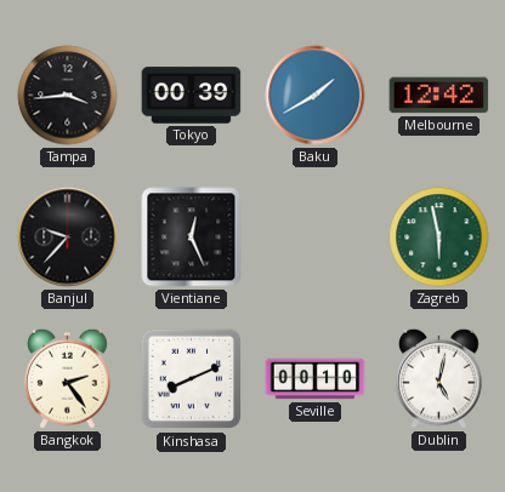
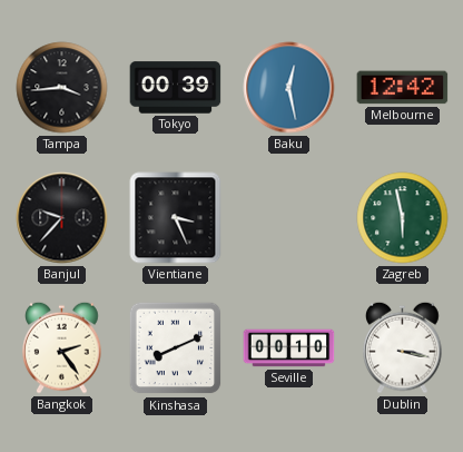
Baku: 1:40 -> 12:28
Vientiane: 12:26 -> 3:26
Dublin: 5:02 -> 3:17
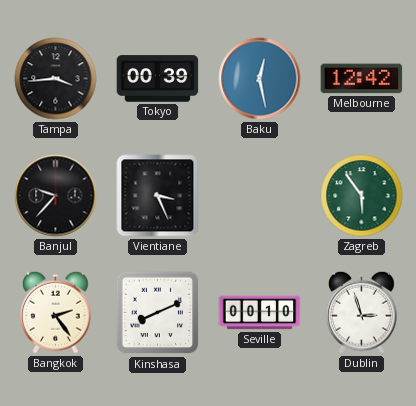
Zagreb: 5:58 -> 5:54
Dublin: 3:17 -> 2:57
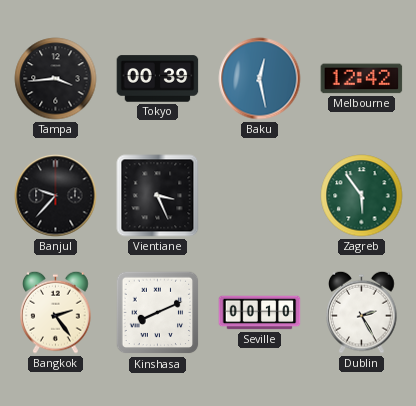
Dublin: 2:57 -> 2:25
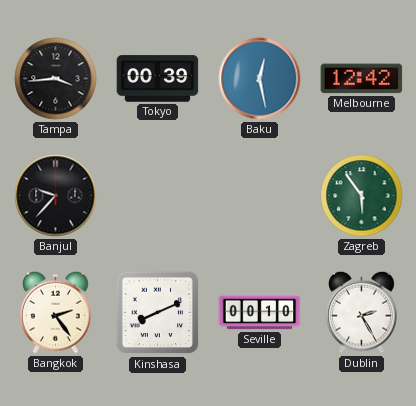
Vientiane: 3:26 -> none
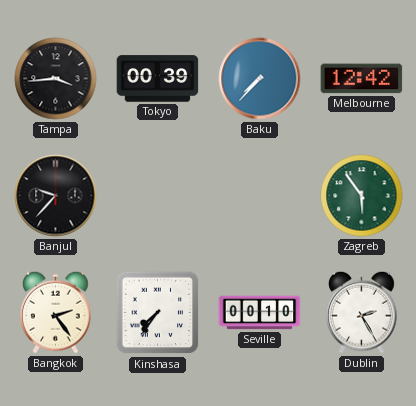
Baku: 12:28 -> 7:37
Kinshasa: 8:11 -> 7:36
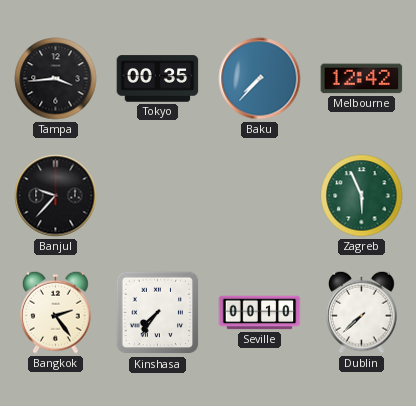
Tokyo: 00:39 -> 00:35
Zagreb: 5:54 -> 5:56
Dublin: 2:25 -> 7:38
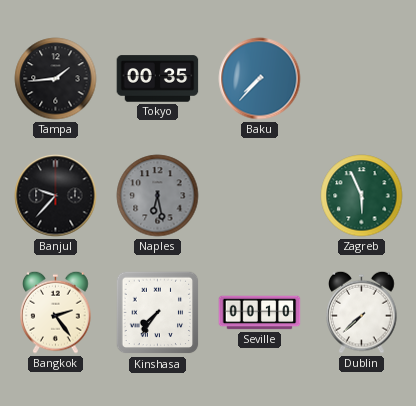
Tampa: 3:44 -> 1:44
Melbourne: 12:42 -> none
Naples: none -> 6:28
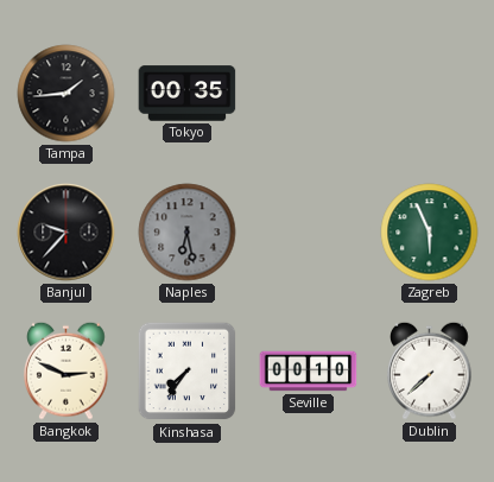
Baku: 7:37 -> none
Bangkok: 2:24 -> 2:49
